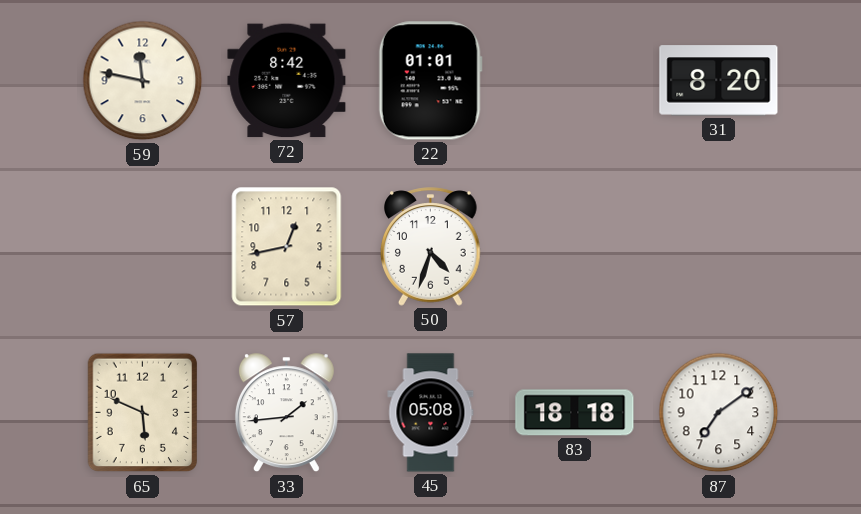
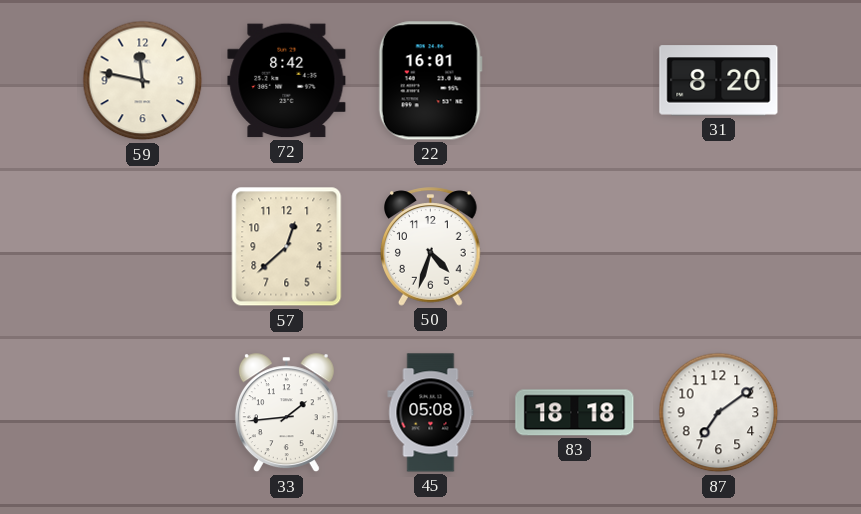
22: 01:01 -> 16:01
57: 12:43 -> 12:38
65: 5:49 -> none
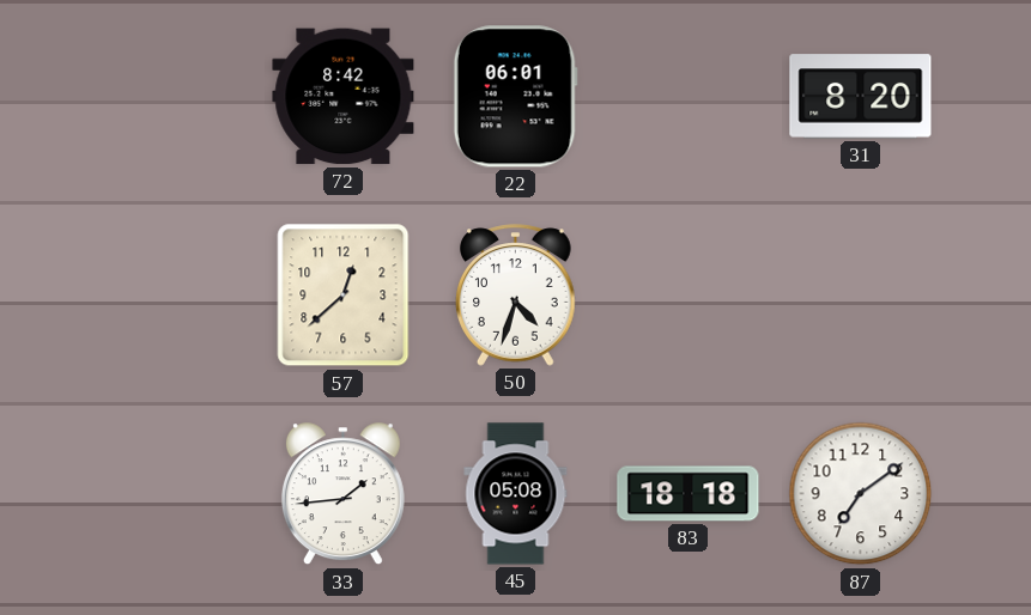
59: 11:47 -> none
22: 16:01 -> 06:01
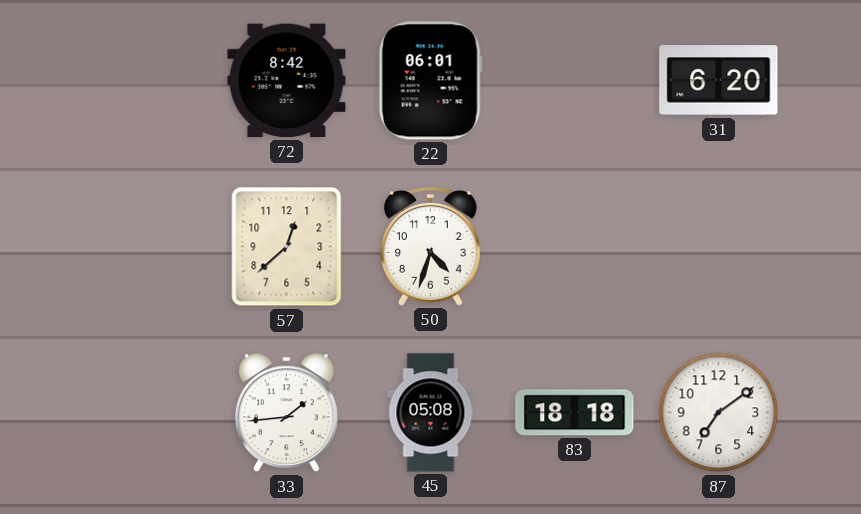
31: 8:20 -> 6:20
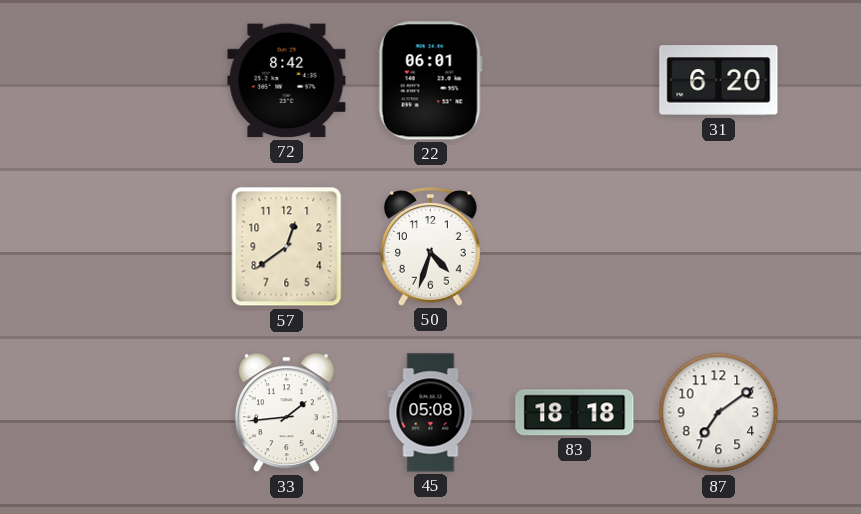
57: 12:38 -> 12:39
